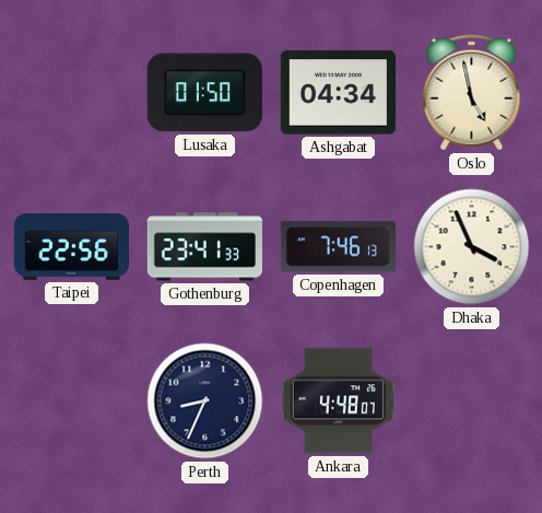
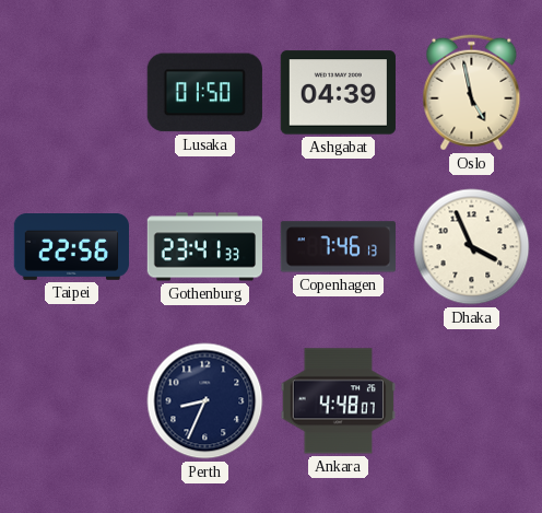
Ashgabat: 04:34 -> 04:39
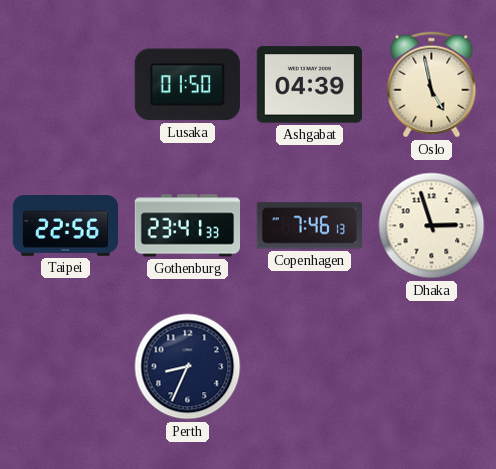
Dhaka: 3:56 -> 2:57
Ankara: 4:48 -> none
